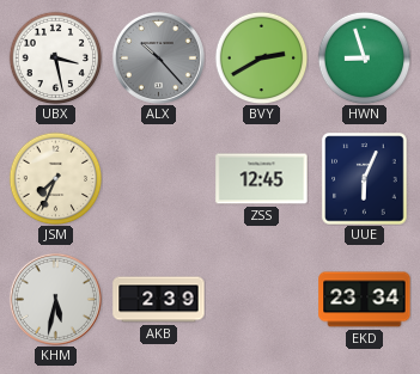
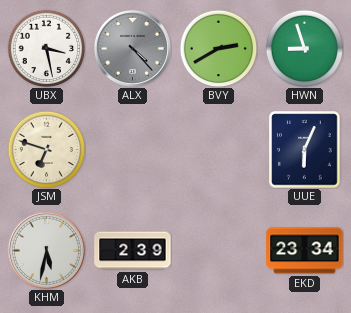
ALX: 10:23 -> 4:23
JSM: 7:34 -> 6:48
ZSS: 12:45 -> none
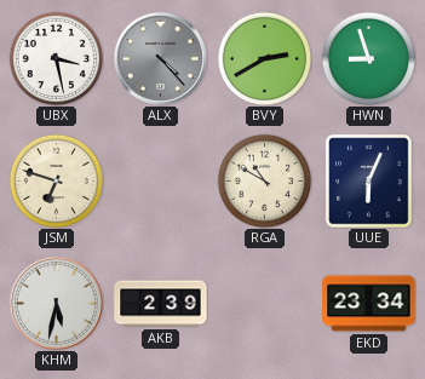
RGA: none -> 10:50
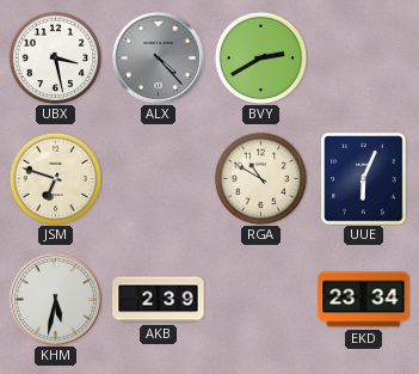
HWN: 8:57 -> none
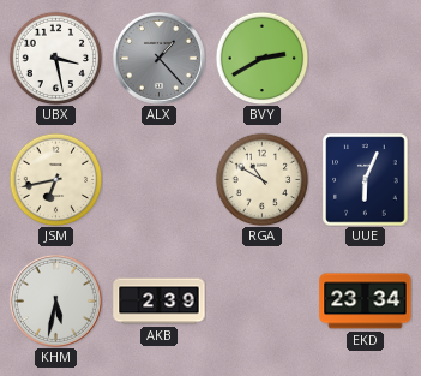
ALX: 4:23 -> 1:23
JSM: 6:48 -> 6:43
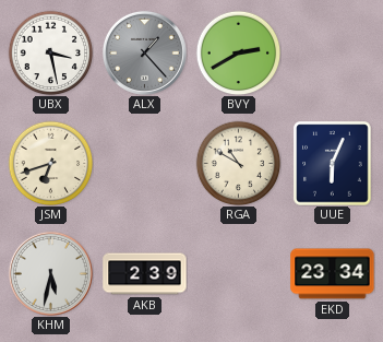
JSM: 6:43 -> 6:42
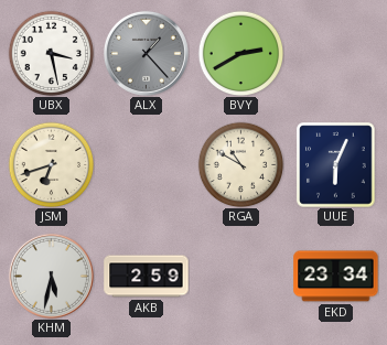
AKB: 2:39 -> 2:59
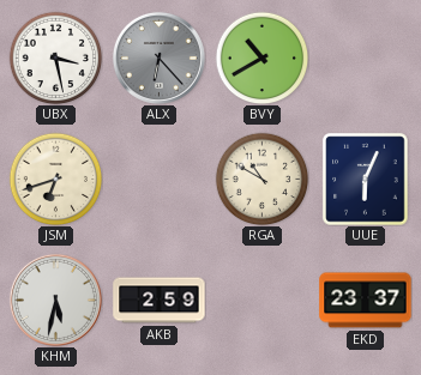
ALX: 1:23 -> 6:23
BVY: 2:40 -> 10:40
EKD: 23:34 -> 23:37
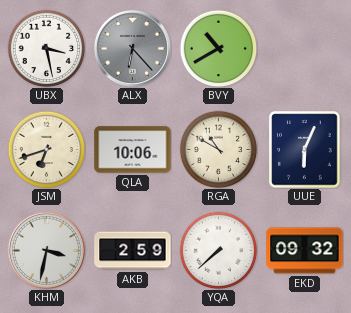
QLA: none -> 10:06
KHM: 5:32 -> 3:32
YQA: none -> 7:38
EKD: 23:37 -> 09:32
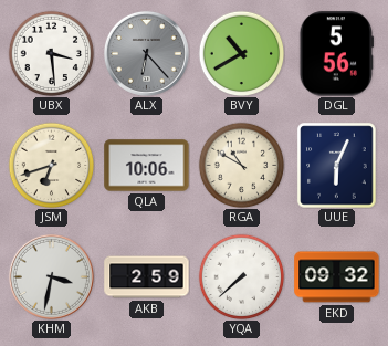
UBX: 3:28 -> 3:29
DGL: none -> 5:56
